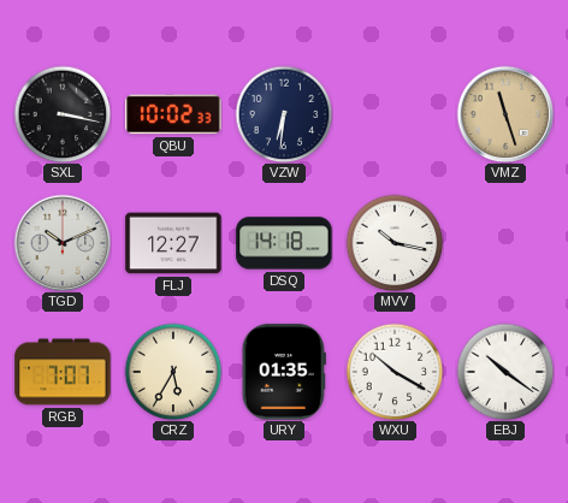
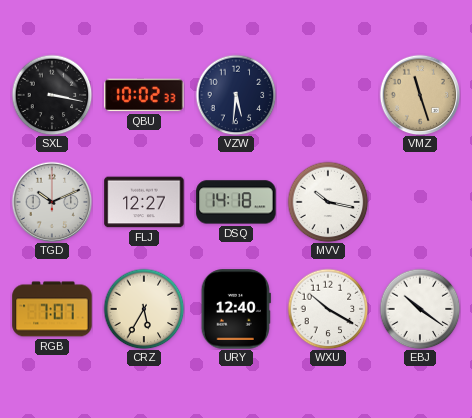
VZW: 6:31 -> 5:31
URY: 01:35 -> 12:40
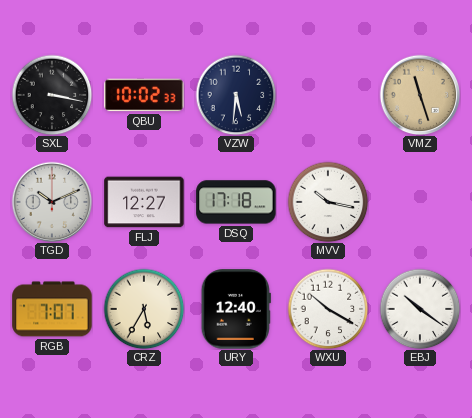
DSQ: 14:18 -> 17:18
